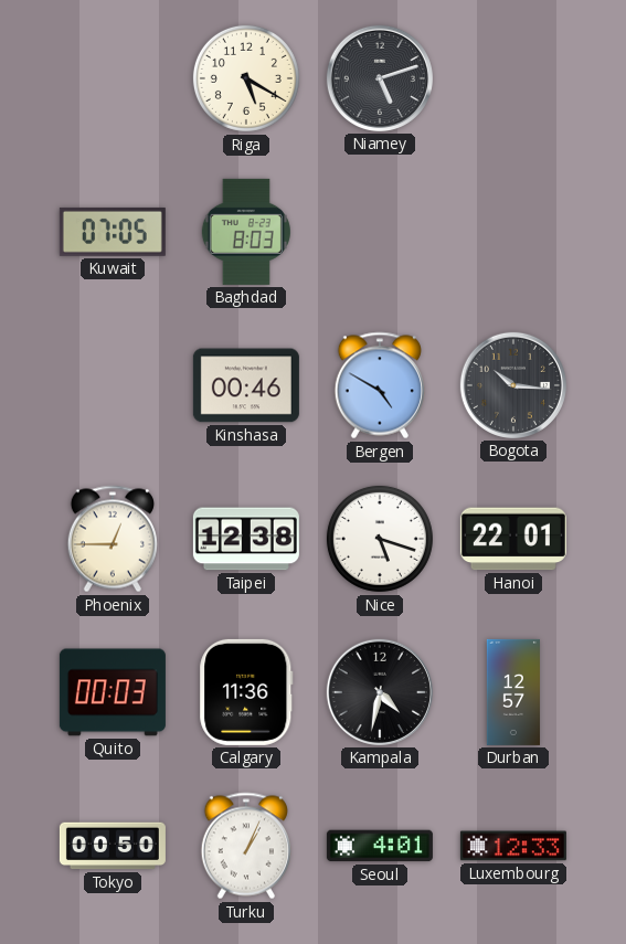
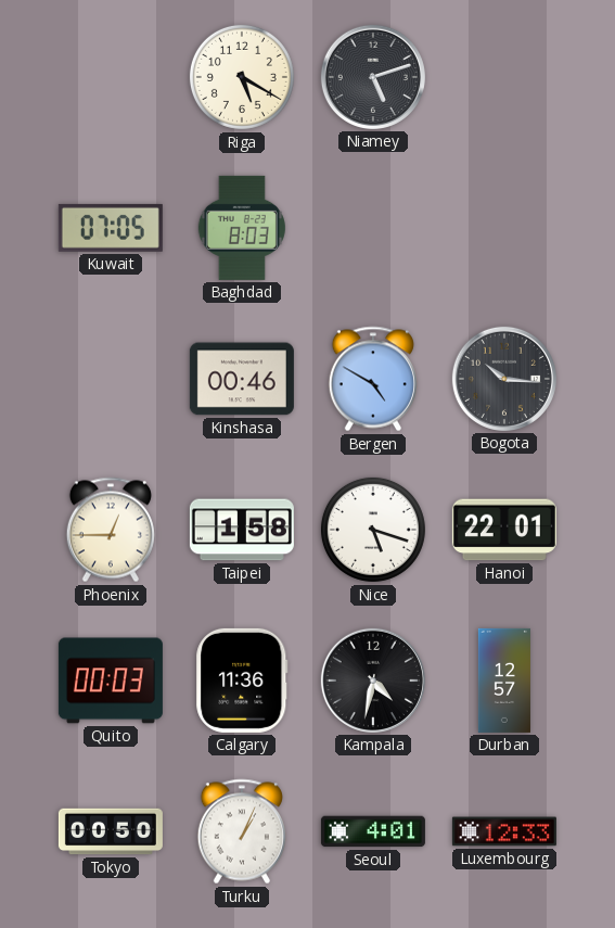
Taipei: 12:38 -> 1:58
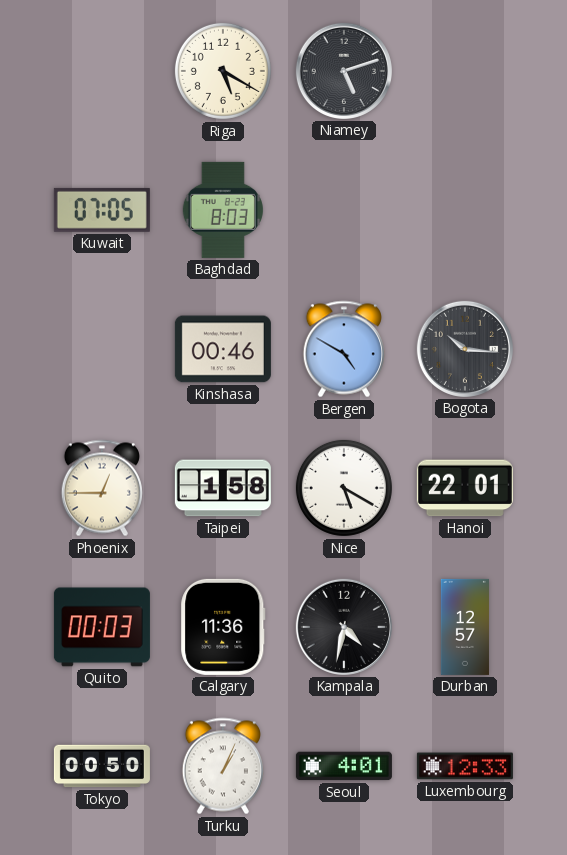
Nice: 5:18 -> 5:20
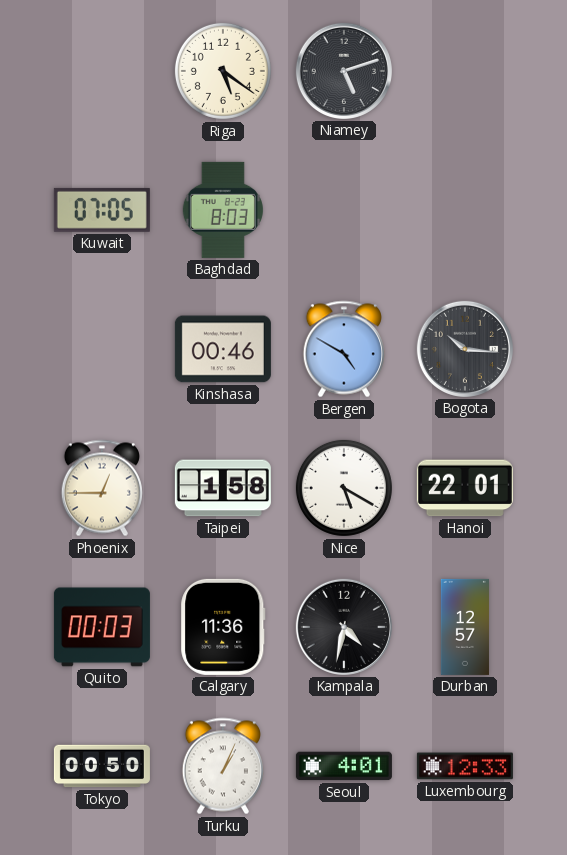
Riga: 5:20 -> 5:21
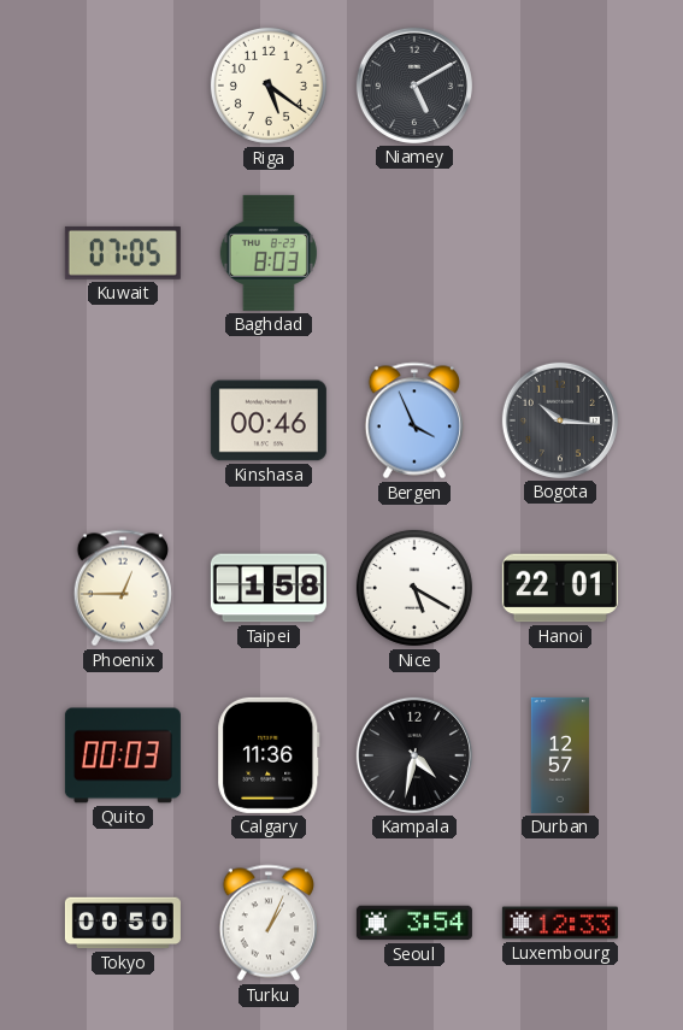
Niamey: 5:12 -> 5:10
Bergen: 4:50 -> 3:56
Seoul: 4:01 -> 3:54
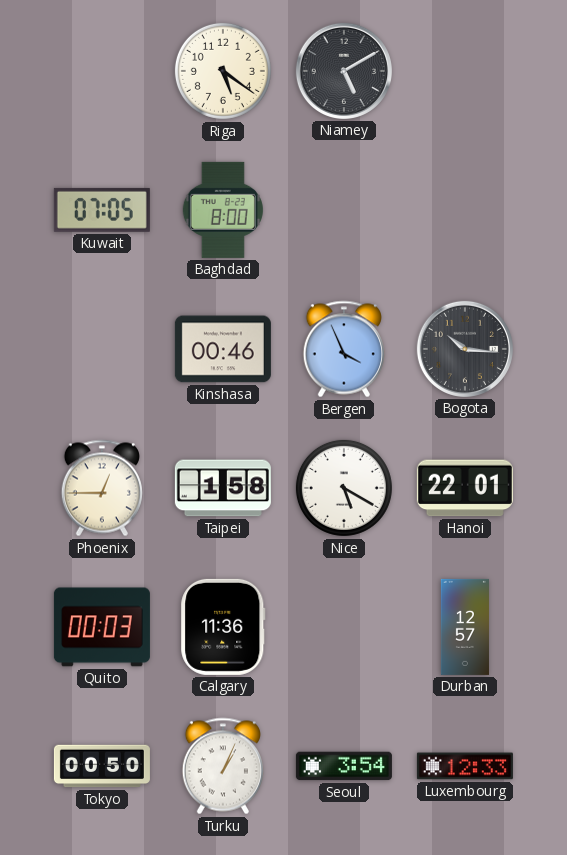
Baghdad: 8:03 -> 8:00
Kampala: 4:32 -> none
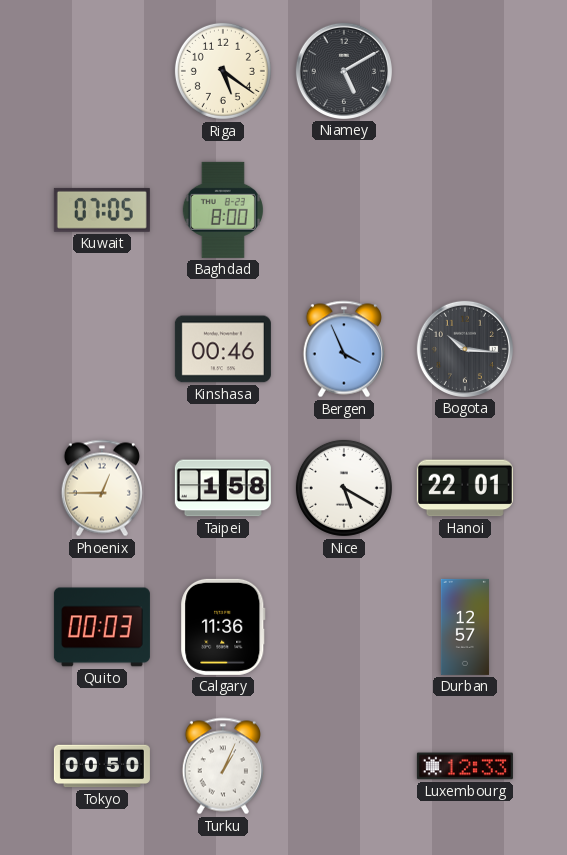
Seoul: 3:54 -> none
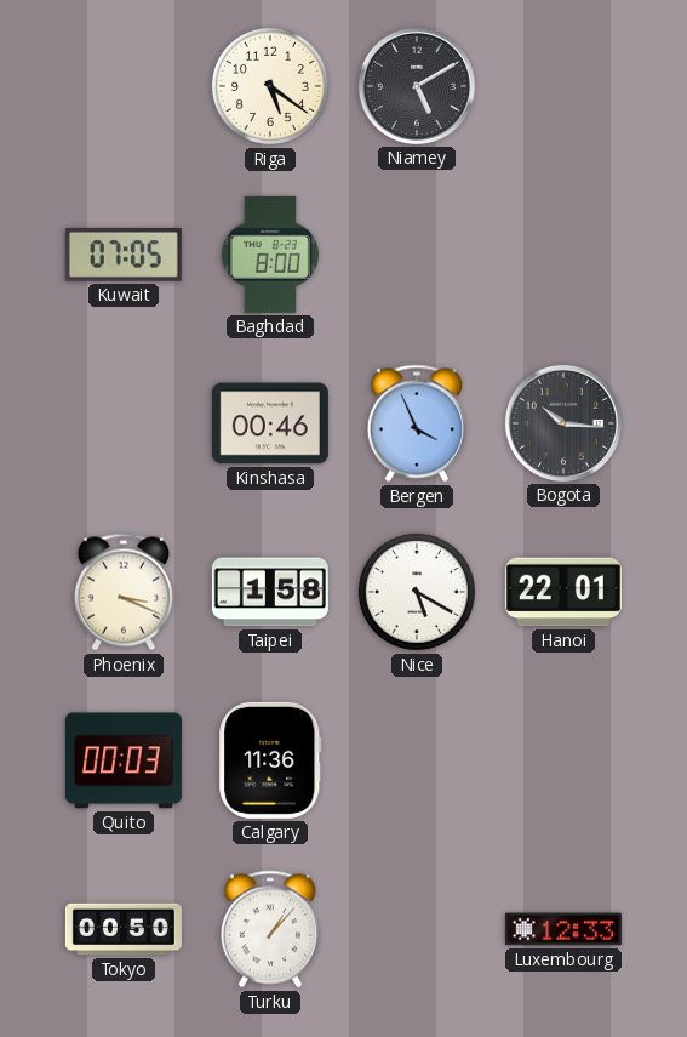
Phoenix: 12:45 -> 3:19
Durban: 12:57 -> none
Turku: 1:04 -> 1:07
